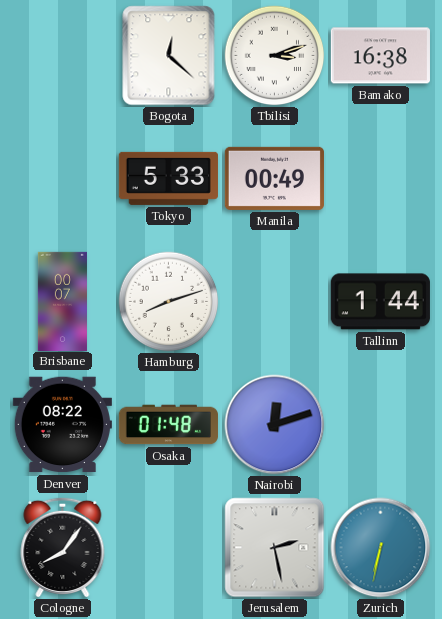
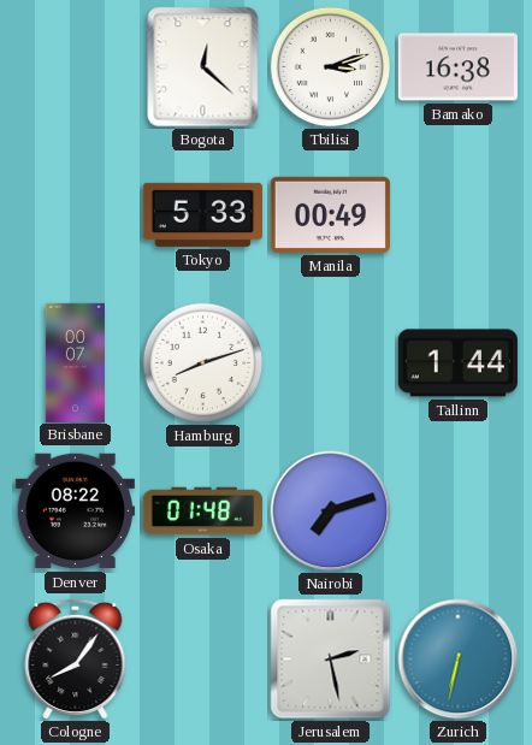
Nairobi: 12:12 -> 7:12
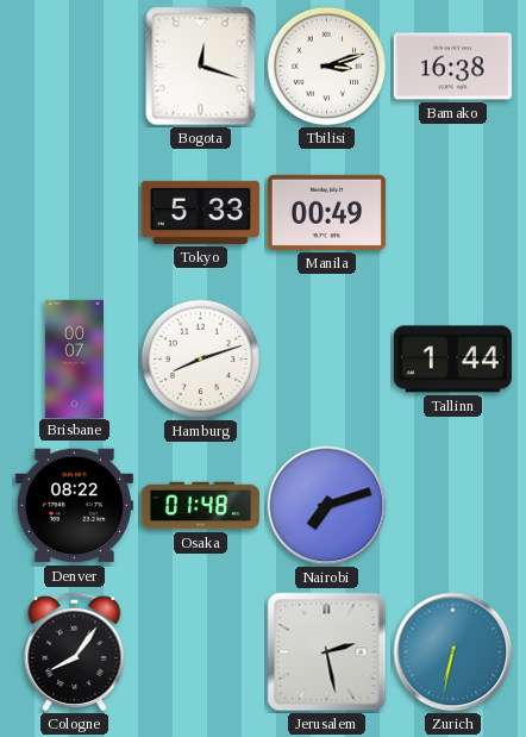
Bogota: 12:22 -> 12:18
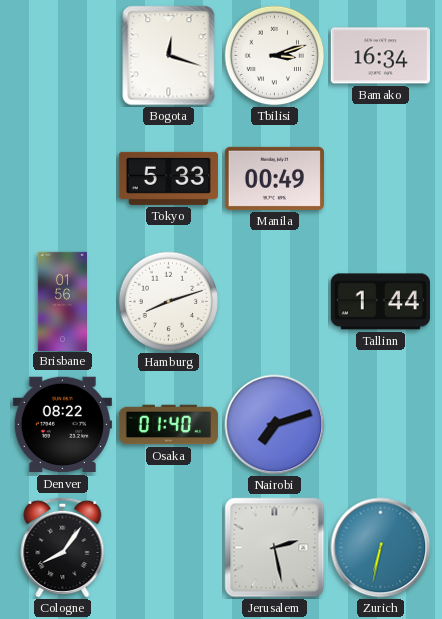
Bamako: 16:38 -> 16:34
Brisbane: 00:07 -> 01:56
Osaka: 01:48 -> 01:40
